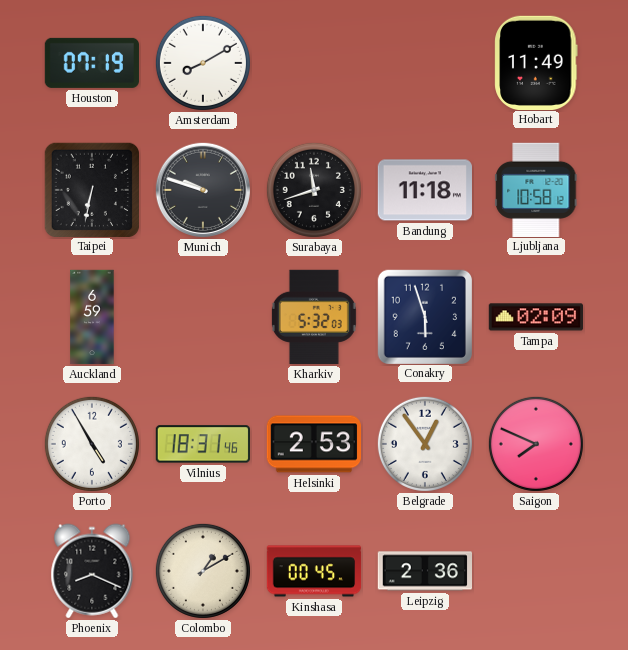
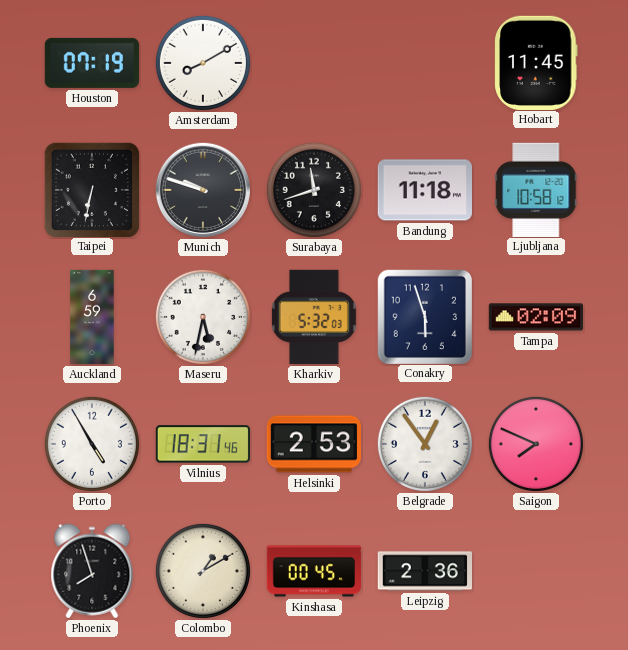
Hobart: 11:49 -> 11:45
Maseru: none -> 5:32
Phoenix: 8:19 -> 7:57
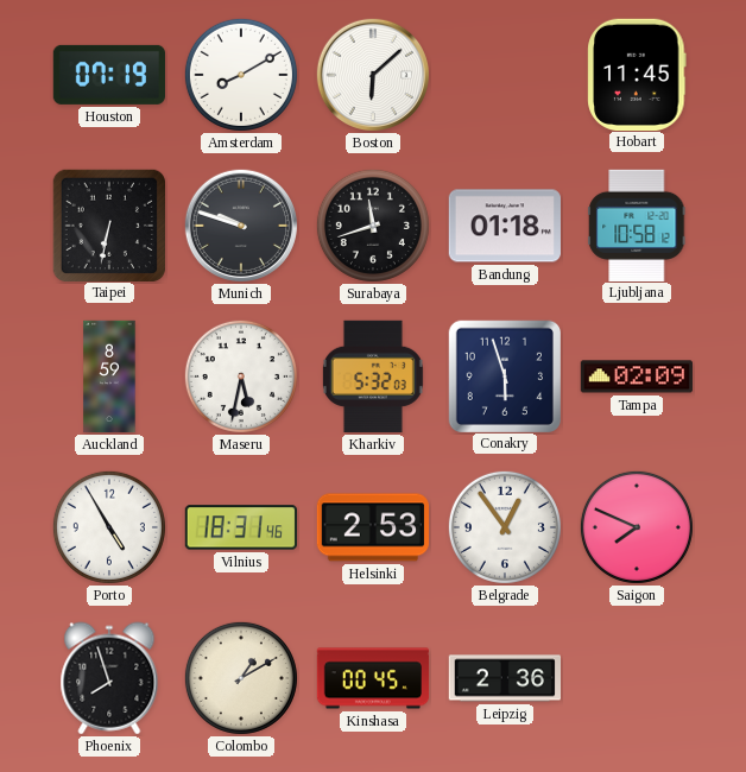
Boston: none -> 6:08
Bandung: 11:18 -> 01:18
Auckland: 6:59 -> 8:59
